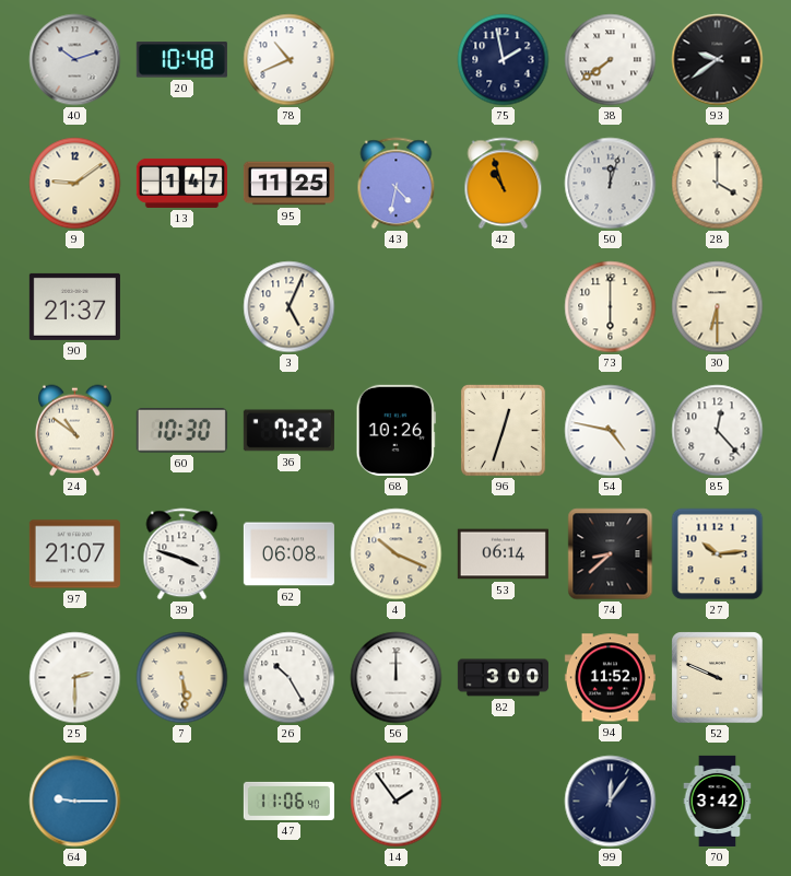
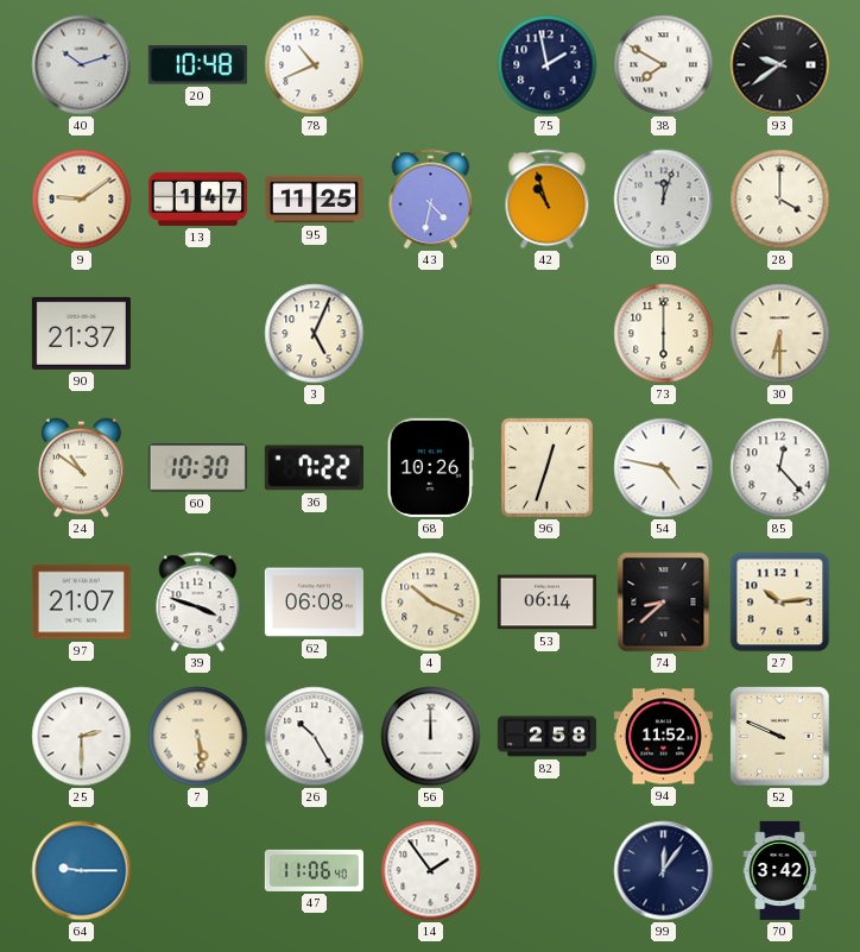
38: 7:39 -> 7:50
82: 3:00 -> 2:58
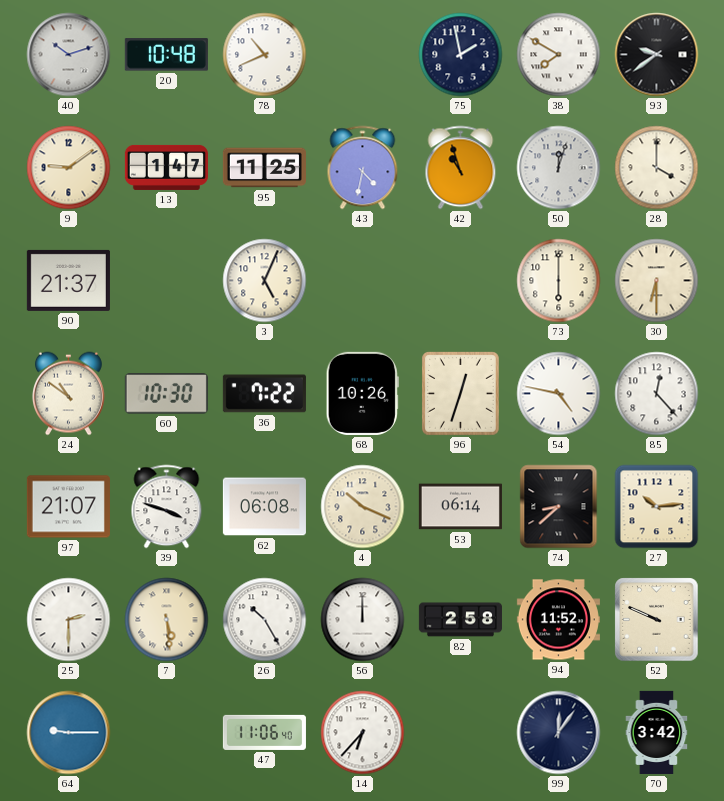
14: 1:54 -> 6:37
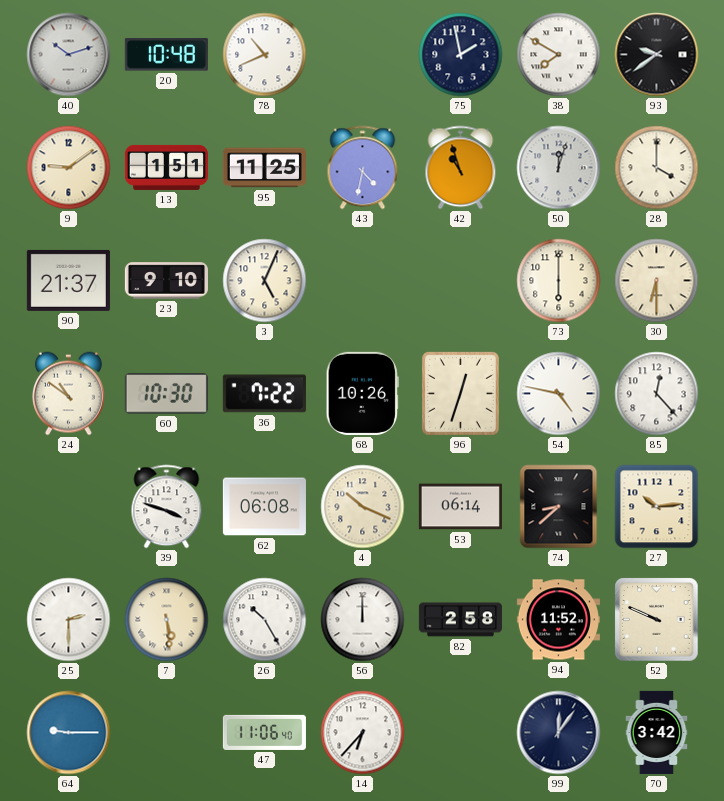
13: 1:47 -> 1:51
23: none -> 9:10
97: 21:07 -> none
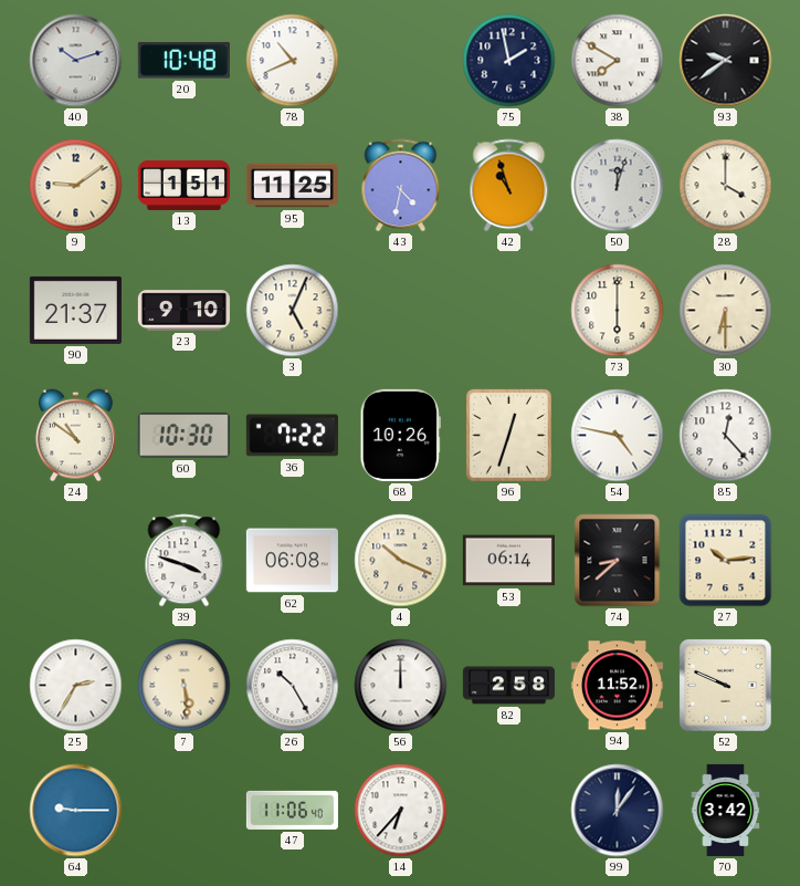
25: 2:30 -> 2:35
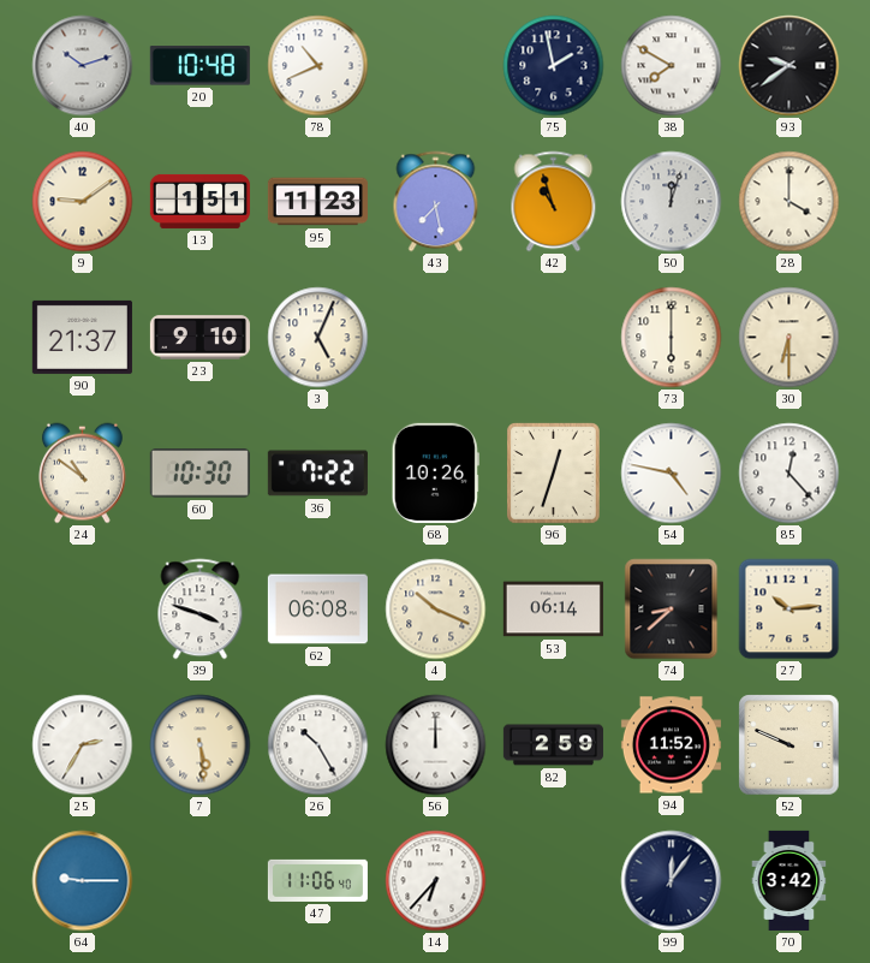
95: 11:25 -> 11:23
43: 4:32 -> 7:28
82: 2:58 -> 2:59
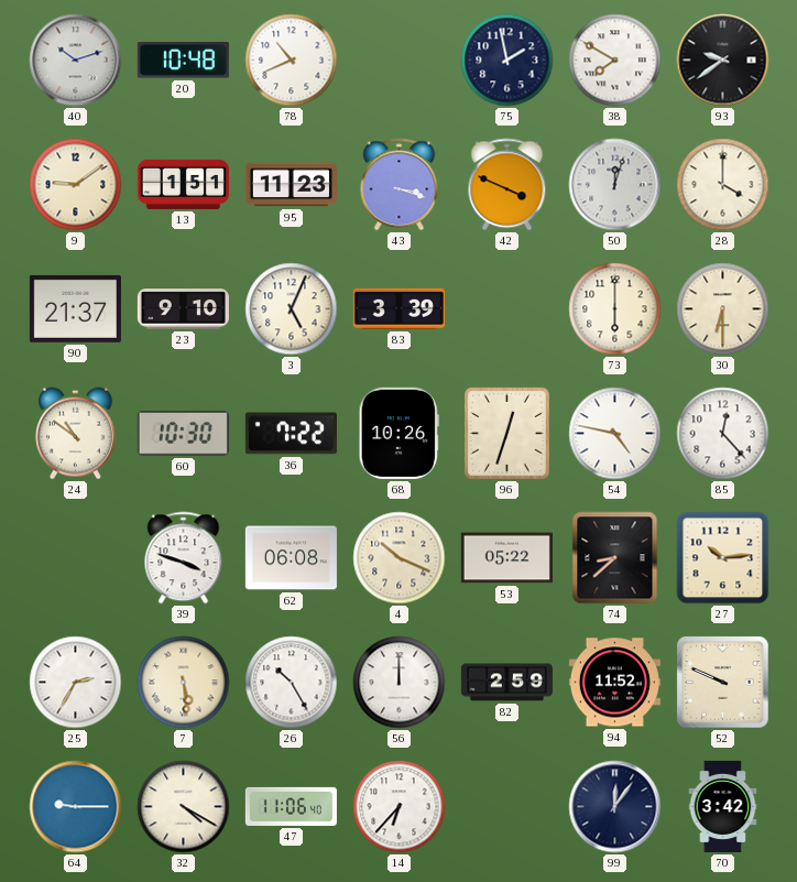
43: 7:28 -> 3:18
42: 10:57 -> 3:49
83: none -> 3:39
53: 06:14 -> 05:22
32: none -> 4:20
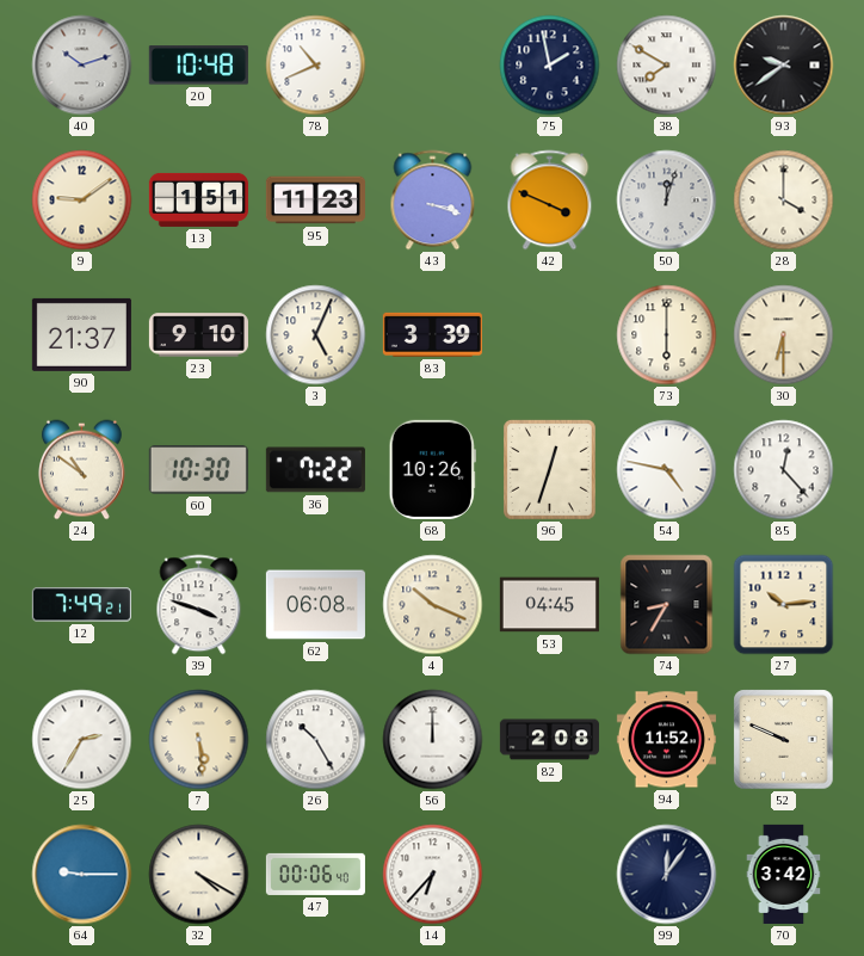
12: none -> 7:49
53: 05:22 -> 04:45
74: 8:38 -> 8:35
82: 2:59 -> 2:08
47: 11:06 -> 00:06
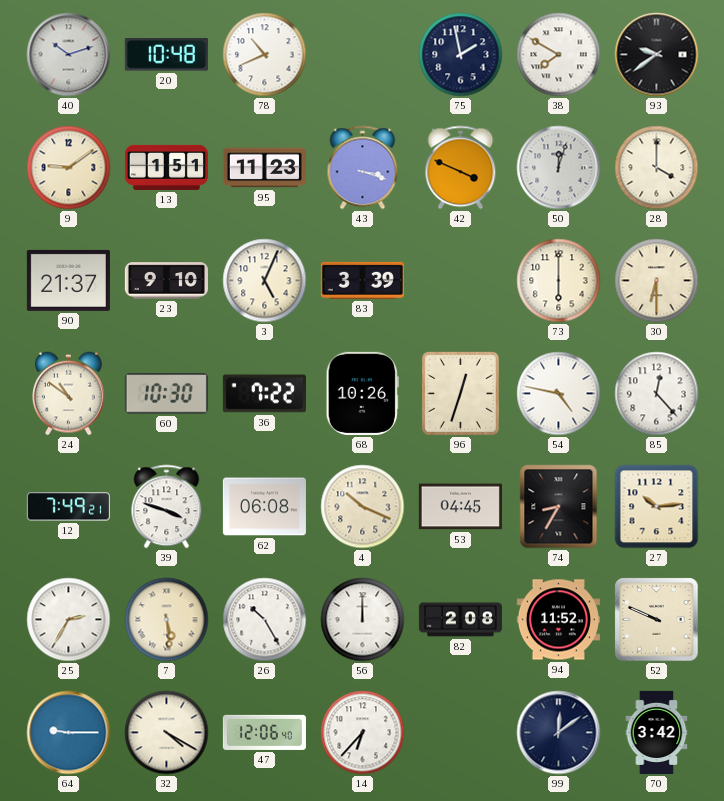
47: 00:06 -> 12:06
99: 12:06 -> 12:09
